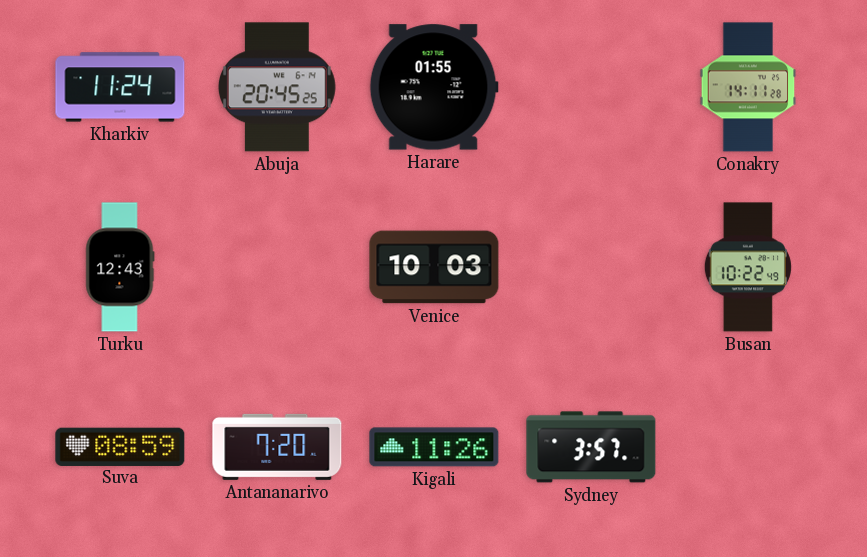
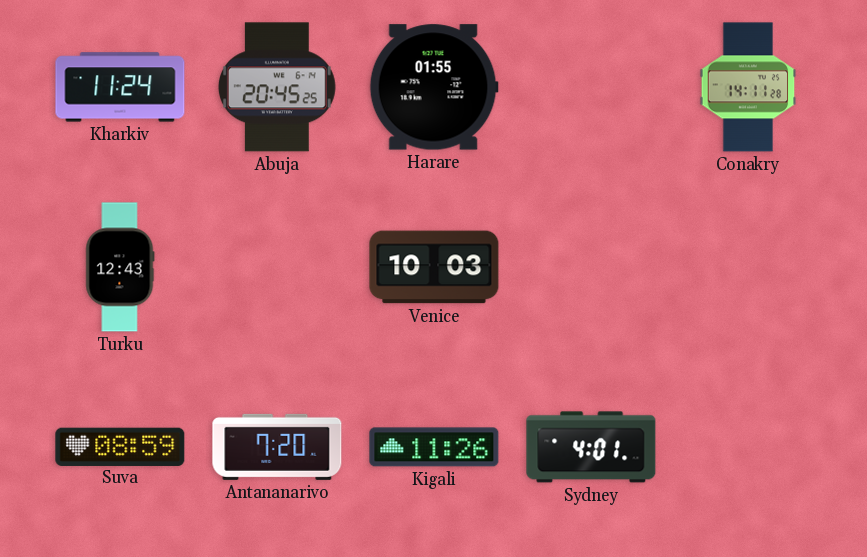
Busan: 10:22 -> none
Sydney: 3:57 -> 4:01
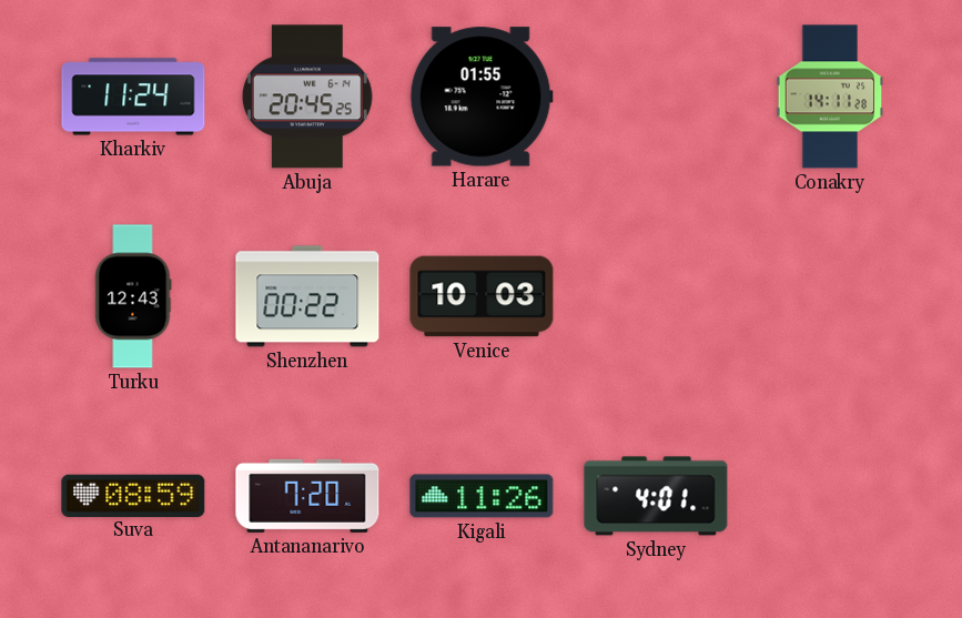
Shenzhen: none -> 00:22
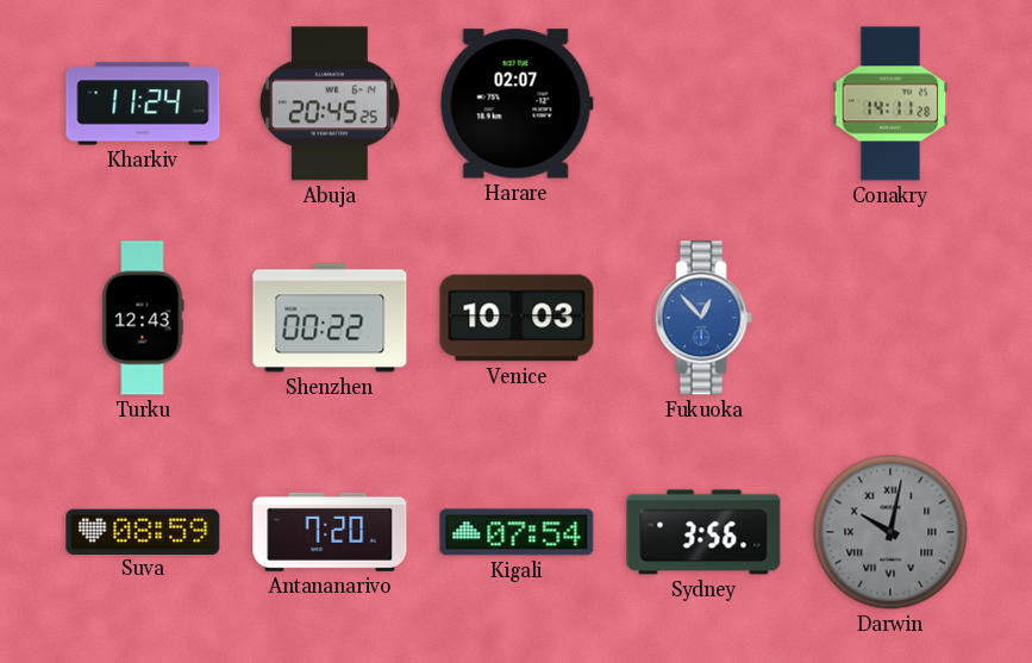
Harare: 01:55 -> 02:07
Fukuoka: none -> 12:53
Kigali: 11:26 -> 07:54
Sydney: 4:01 -> 3:56
Darwin: none -> 10:02
